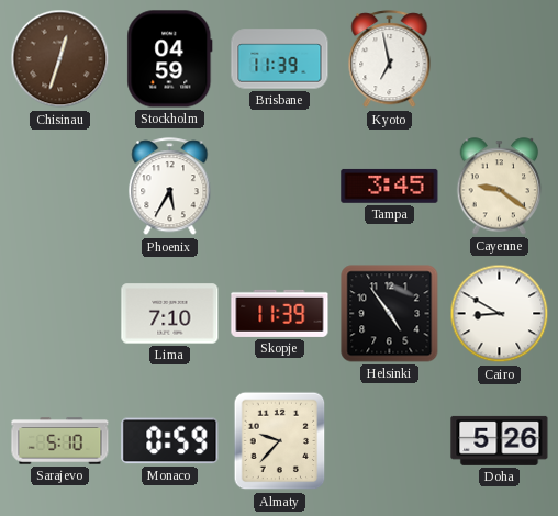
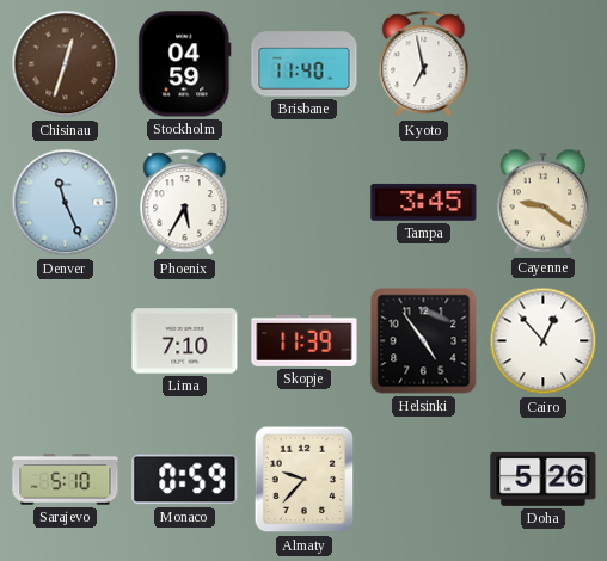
Brisbane: 11:39 -> 11:40
Denver: none -> 11:26
Cairo: 8:50 -> 12:53
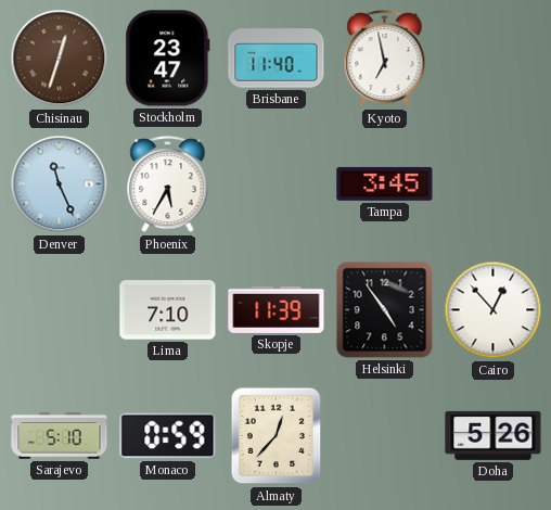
Stockholm: 04:59 -> 23:47
Cayenne: 9:21 -> none
Almaty: 9:37 -> 12:37
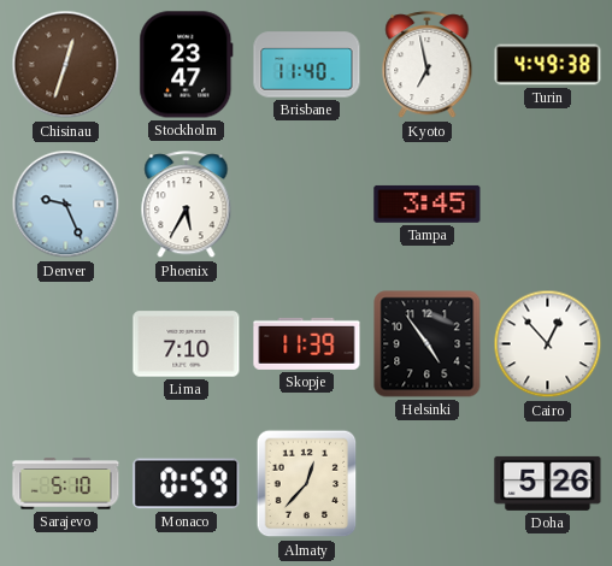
Turin: none -> 4:49
Denver: 11:26 -> 9:26
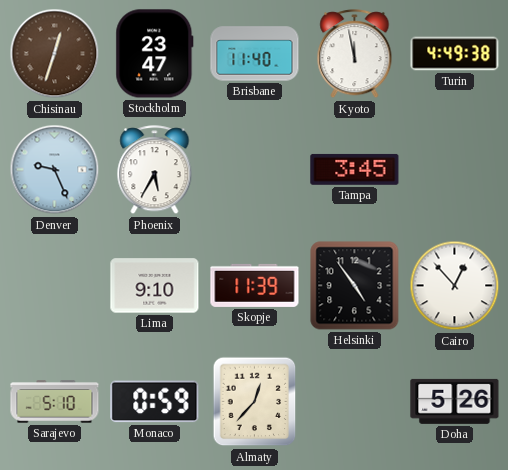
Kyoto: 6:58 -> 11:58
Lima: 7:10 -> 9:10
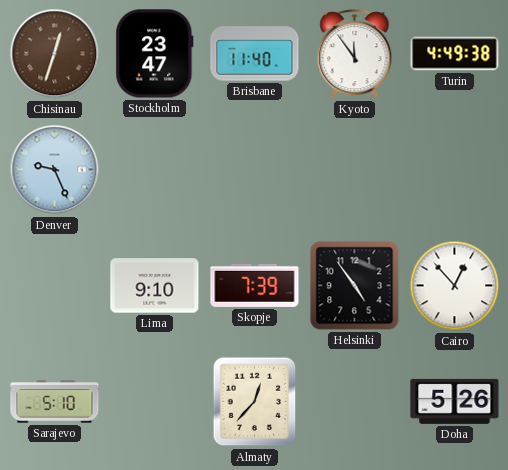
Kyoto: 11:58 -> 11:54
Phoenix: 5:35 -> none
Tampa: 3:45 -> none
Skopje: 11:39 -> 7:39
Monaco: 0:59 -> none
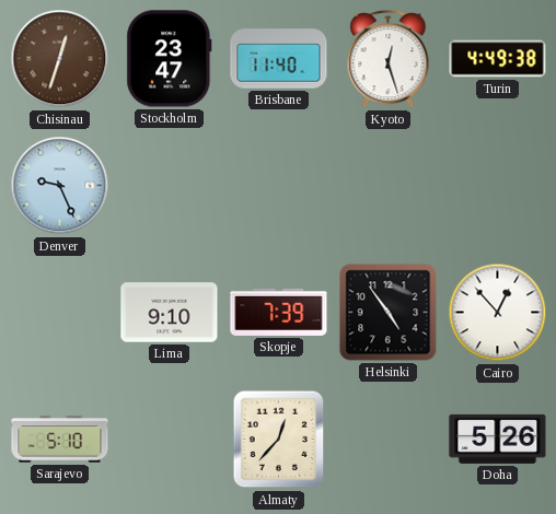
Kyoto: 11:54 -> 12:27
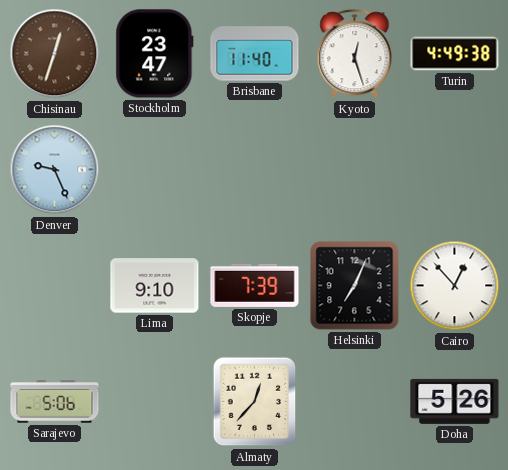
Helsinki: 4:54 -> 7:04
Sarajevo: 5:10 -> 5:06
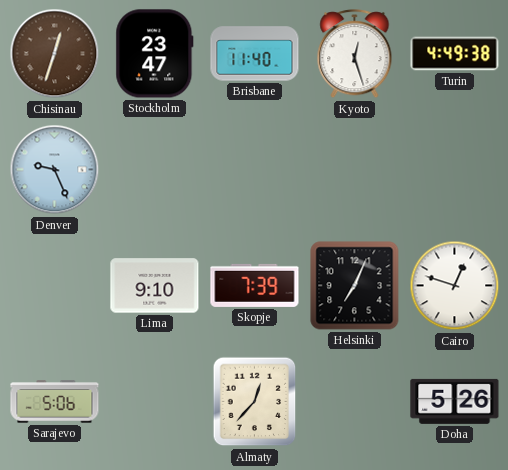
Cairo: 12:53 -> 12:48
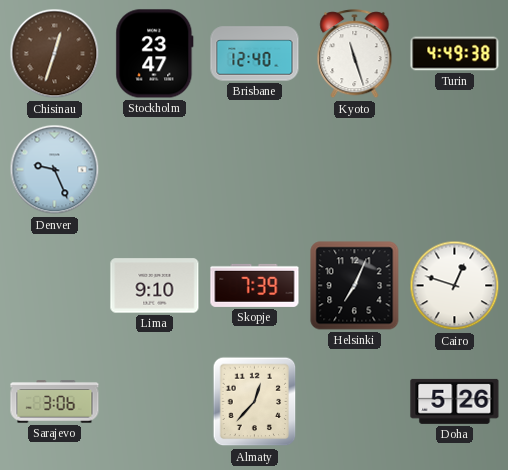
Brisbane: 11:40 -> 12:40
Kyoto: 12:27 -> 11:27
Sarajevo: 5:06 -> 3:06
